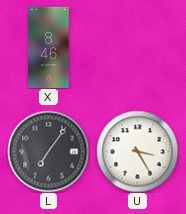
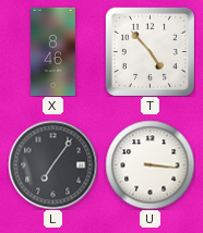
T: none -> 4:53
U: 3:25 -> 3:16
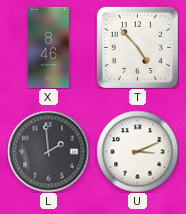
L: 7:06 -> 1:59
U: 3:16 -> 3:11
